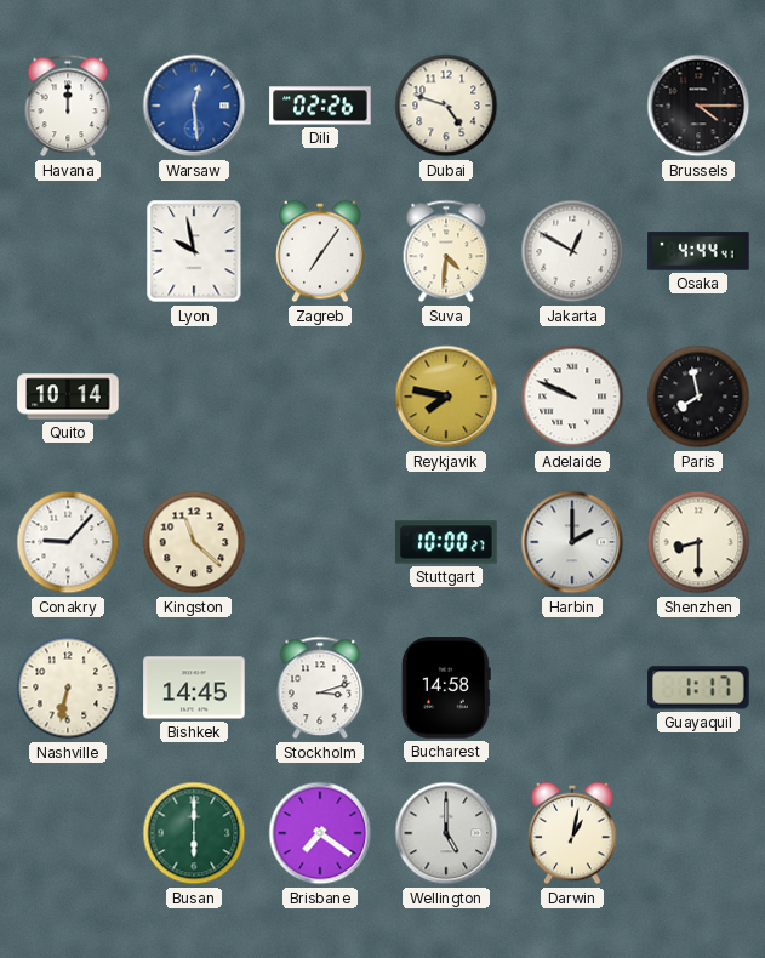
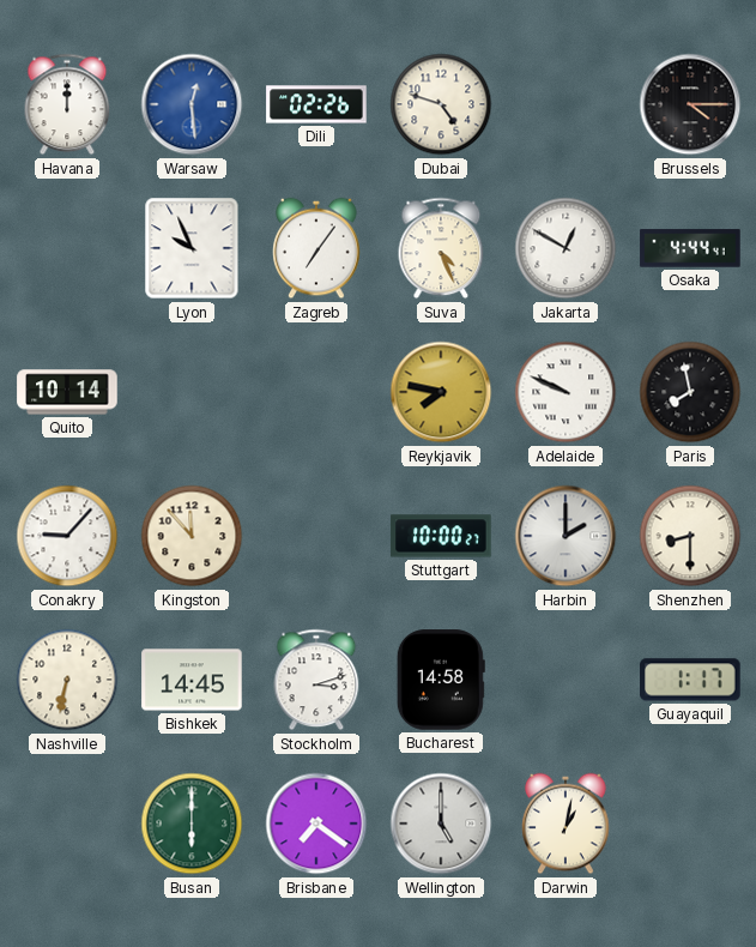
Lyon: 9:58 -> 9:56
Suva: 4:31 -> 4:26
Kingston: 11:22 -> 11:53
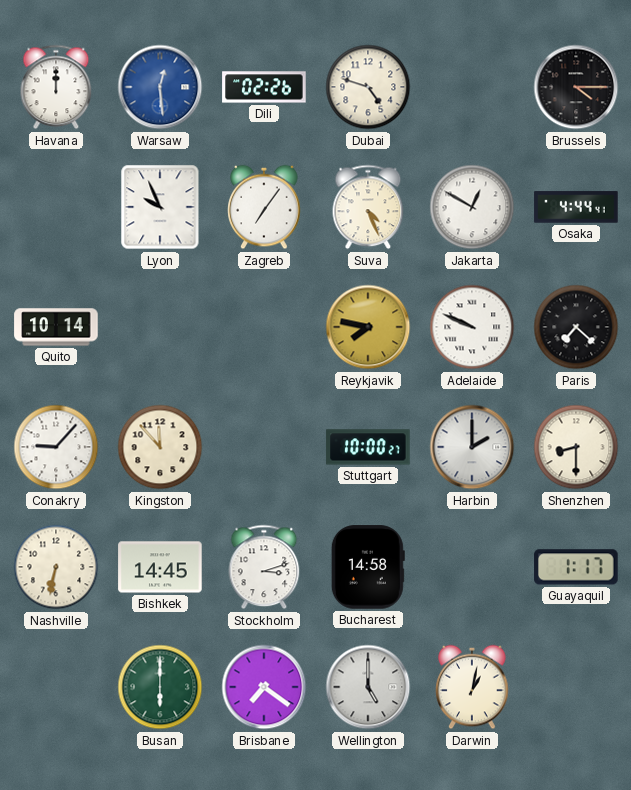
Paris: 7:58 -> 7:22
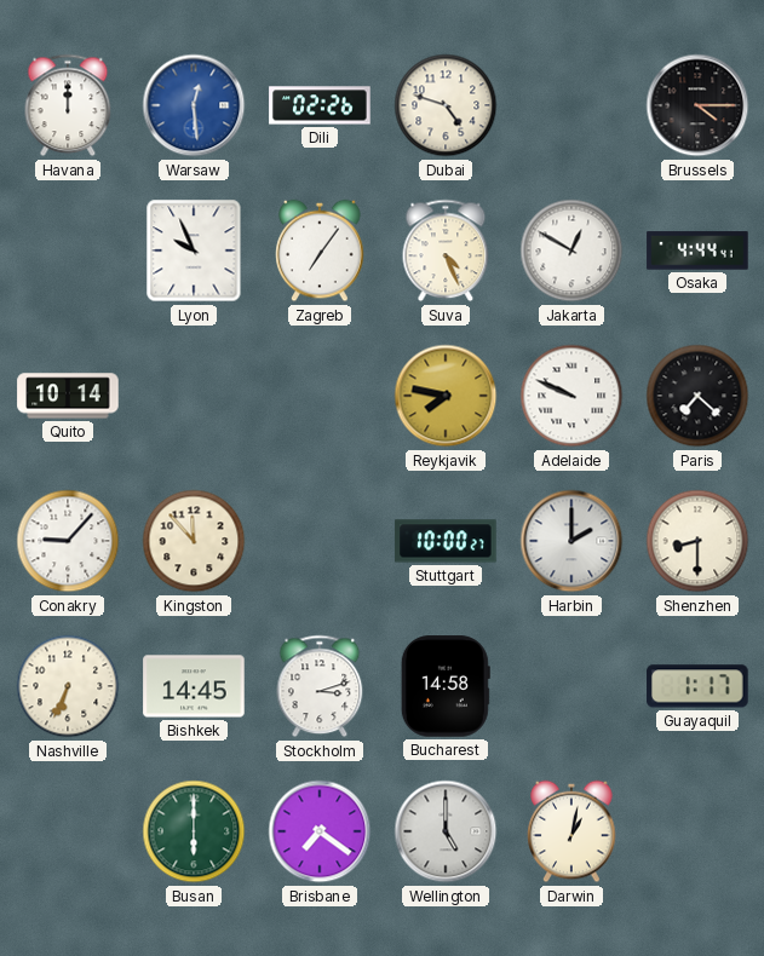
Nashville: 6:32 -> 6:34
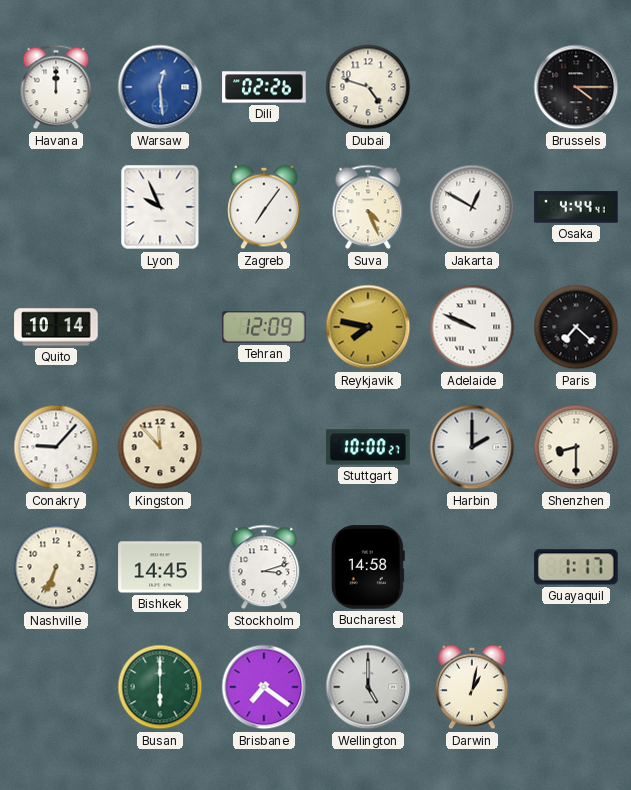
Tehran: none -> 12:09
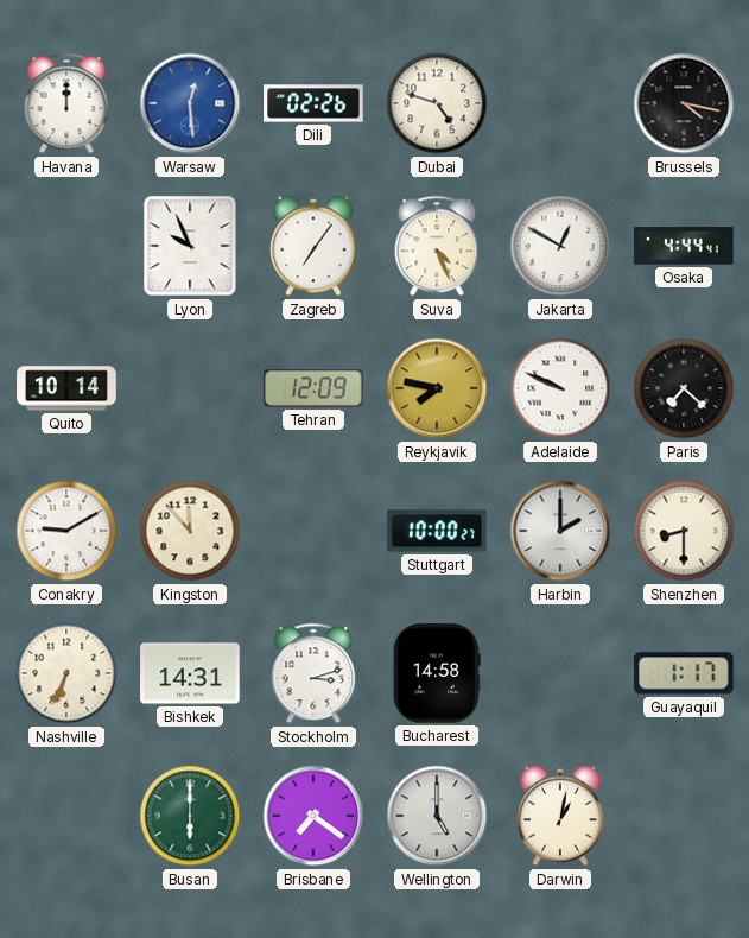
Brussels: 4:15 -> 4:17
Conakry: 9:07 -> 9:10
Bishkek: 14:45 -> 14:31
